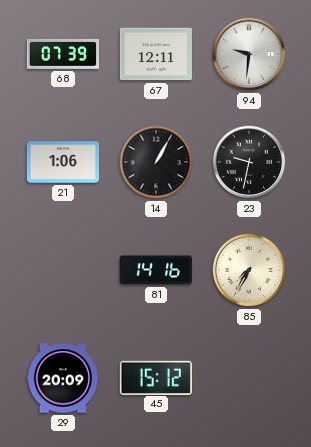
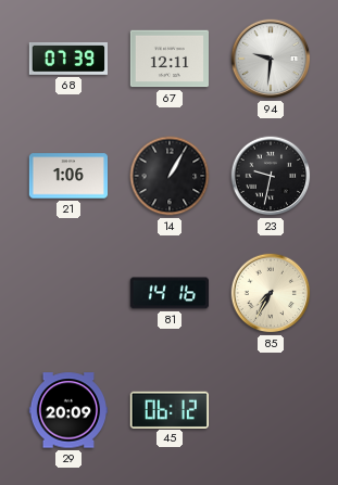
45: 15:12 -> 06:12
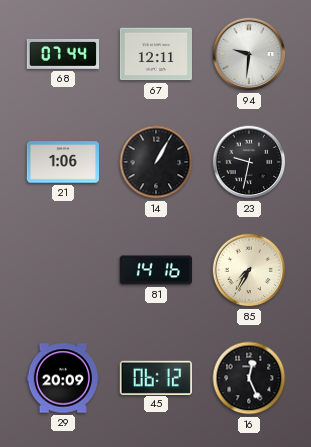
68: 07:39 -> 07:44
16: none -> 12:26
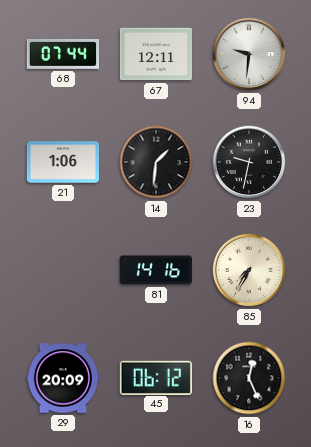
14: 1:05 -> 1:31
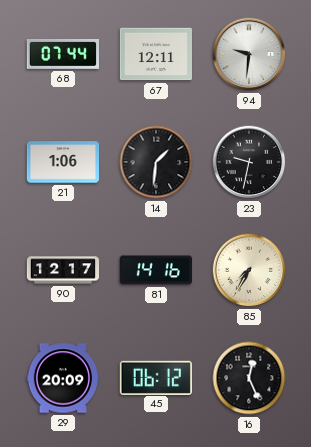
90: none -> 12:17
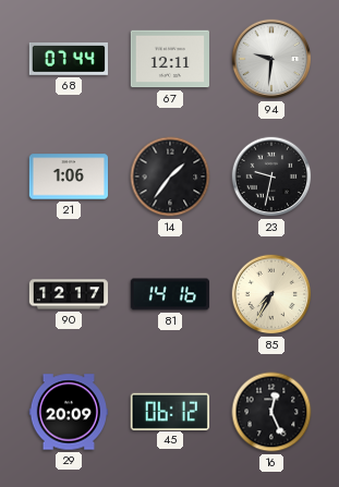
14: 1:31 -> 1:36
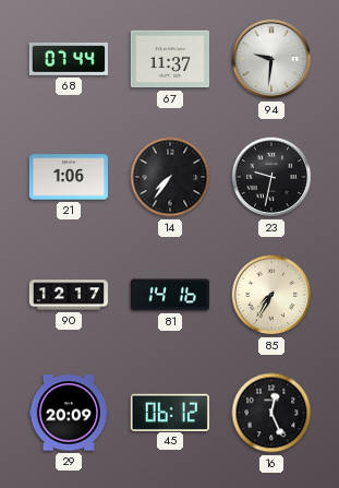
67: 12:11 -> 11:37
14: 1:36 -> 7:36
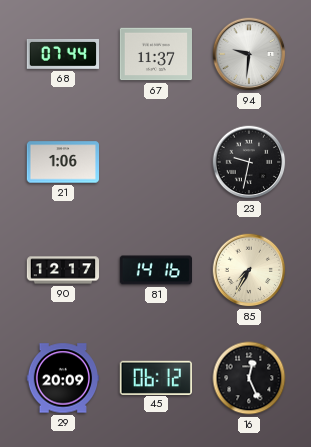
14: 7:36 -> none
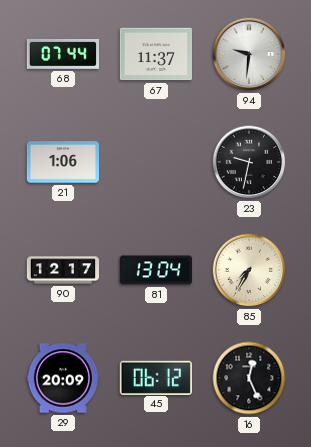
81: 14:16 -> 13:04
